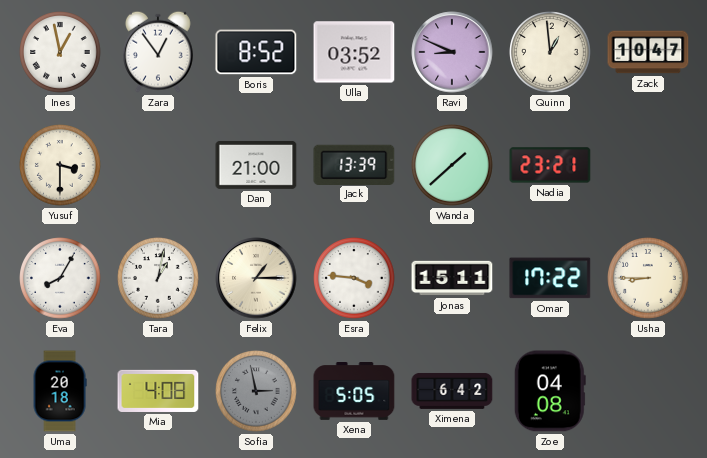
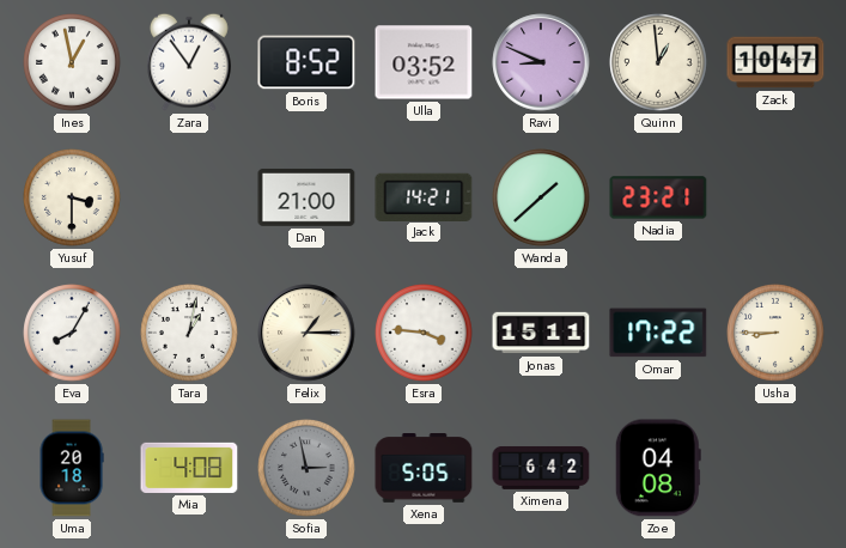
Jack: 13:39 -> 14:21
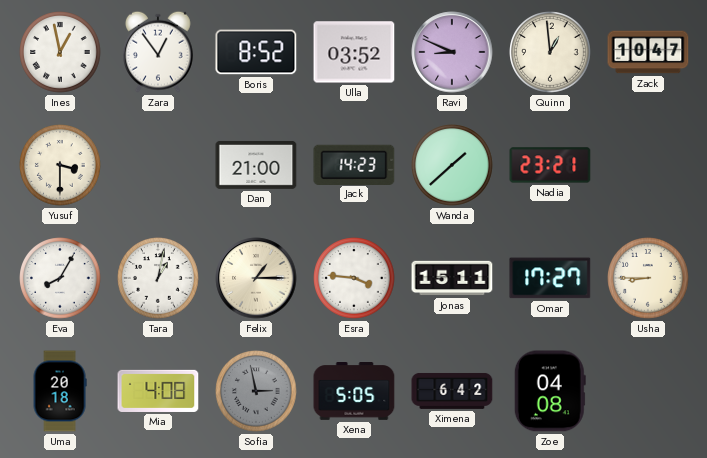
Jack: 14:21 -> 14:23
Omar: 17:22 -> 17:27
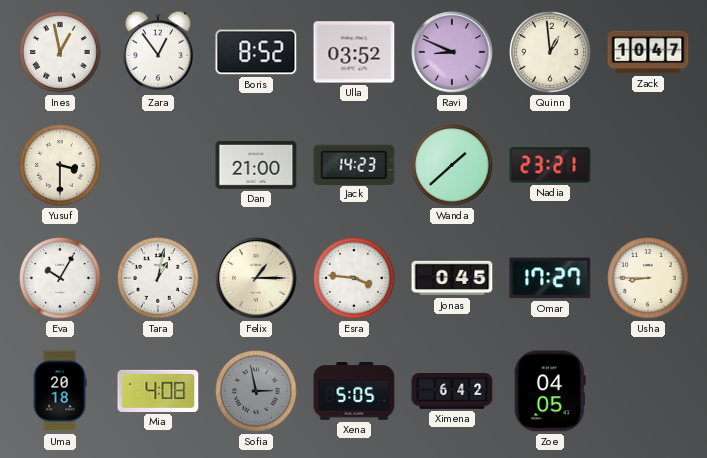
Eva: 8:05 -> 10:05
Jonas: 15:11 -> 0:45
Zoe: 04:08 -> 04:05
